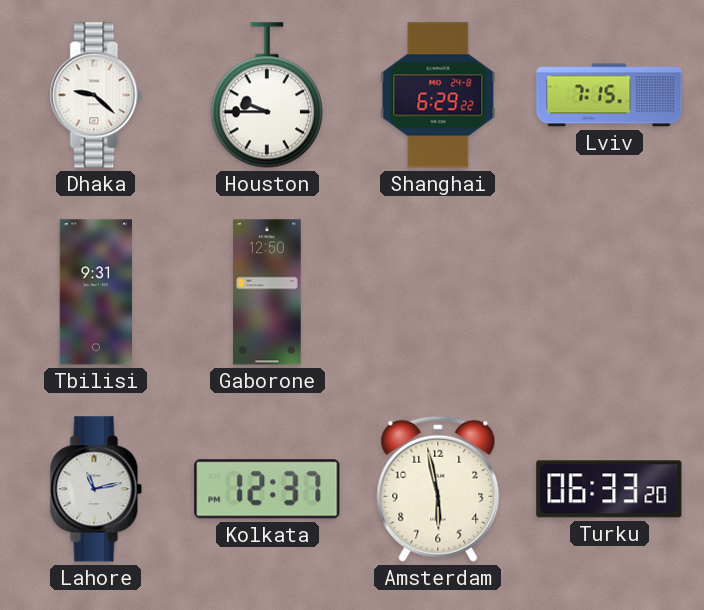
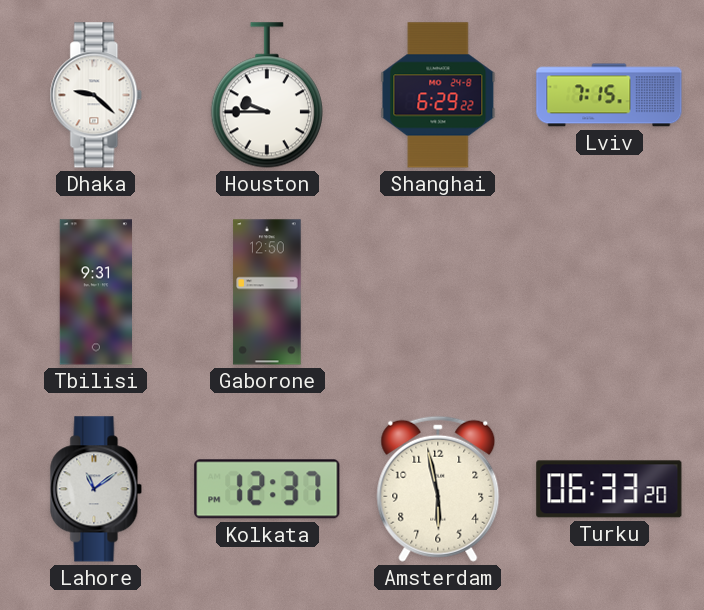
Lahore: 11:13 -> 11:09
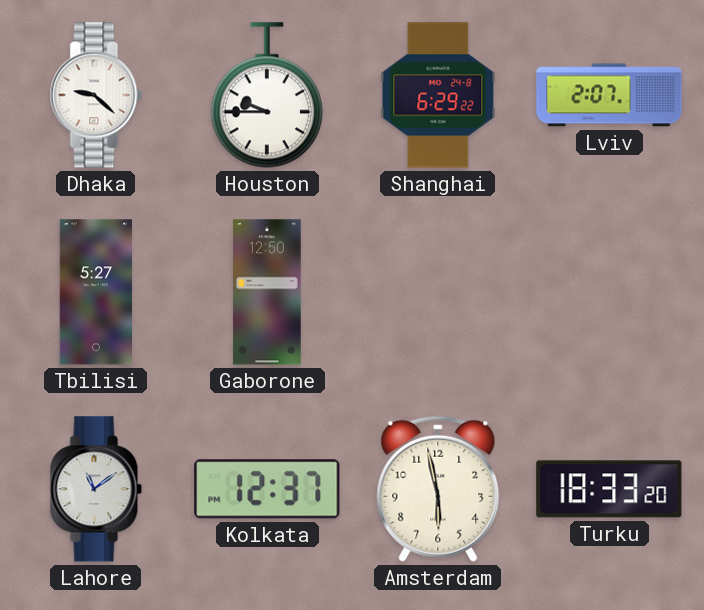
Lviv: 7:15 -> 2:07
Tbilisi: 9:31 -> 5:27
Turku: 06:33 -> 18:33
